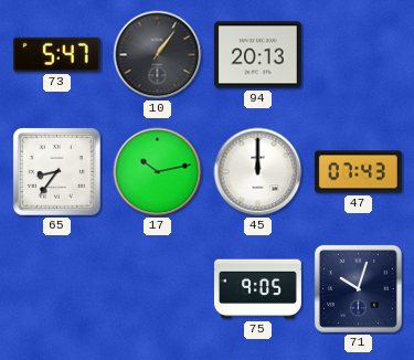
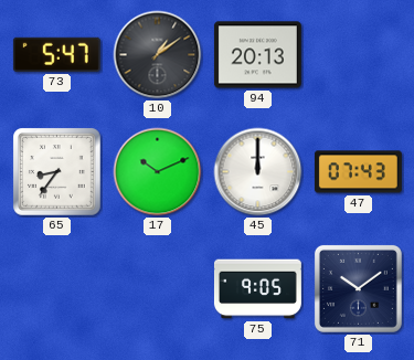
10: 1:06 -> 1:09
17: 10:13 -> 10:11
71: 10:03 -> 10:09
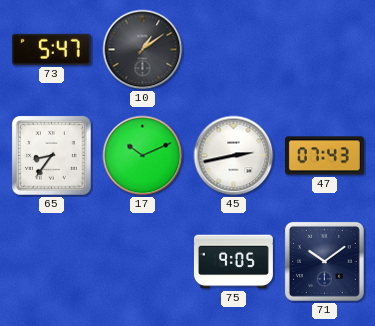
94: 20:13 -> none
45: 12:00 -> 2:43
